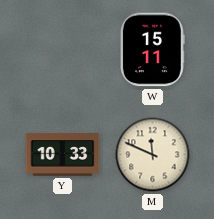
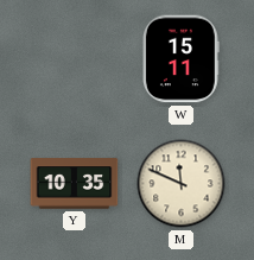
Y: 10:33 -> 10:35
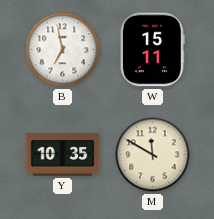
B: none -> 6:58
M: 11:49 -> 11:50
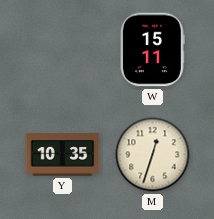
B: 6:58 -> none
M: 11:50 -> 12:33
